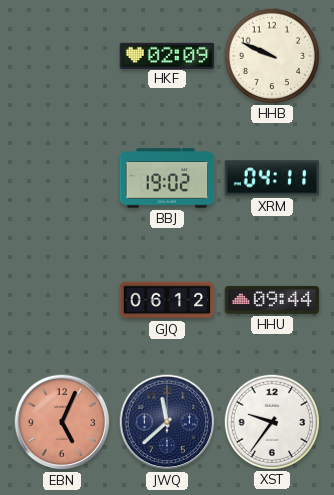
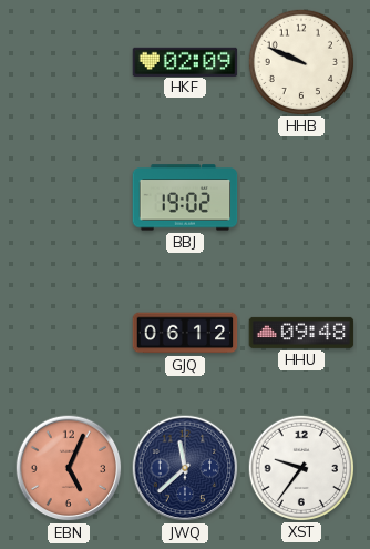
XRM: 04:11 -> none
HHU: 09:44 -> 09:48
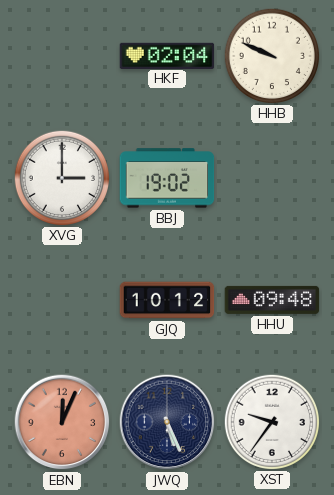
HKF: 02:09 -> 02:04
XVG: none -> 3:00
GJQ: 06:12 -> 10:12
EBN: 5:04 -> 12:04
JWQ: 11:38 -> 5:26
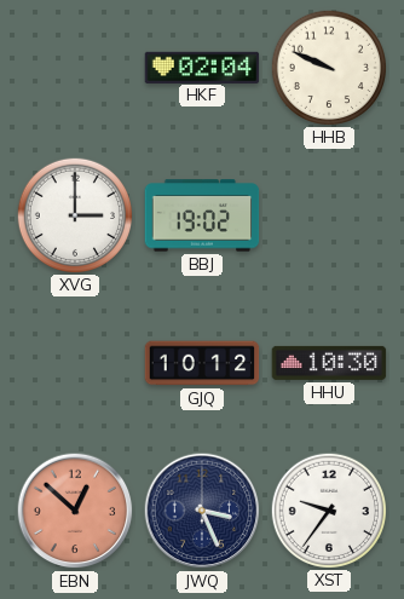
HHU: 09:48 -> 10:30
EBN: 12:04 -> 12:52
JWQ: 5:26 -> 3:26
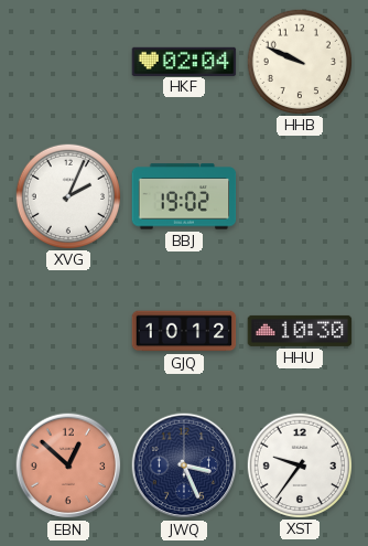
XVG: 3:00 -> 2:04
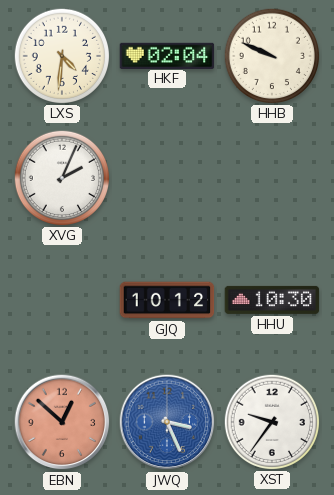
LXS: none -> 4:31
BBJ: 19:02 -> none
JWQ dial: navy -> blue
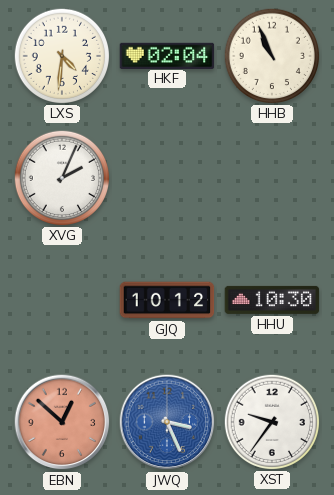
HHB: 9:49 -> 10:56
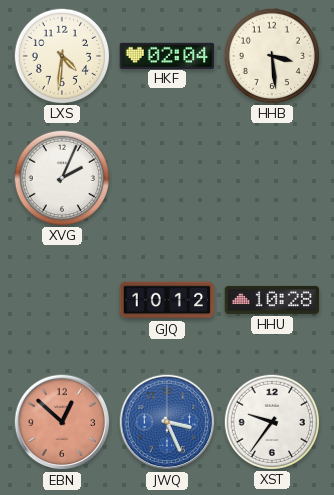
HHB: 10:56 -> 3:29
HHU: 10:30 -> 10:28
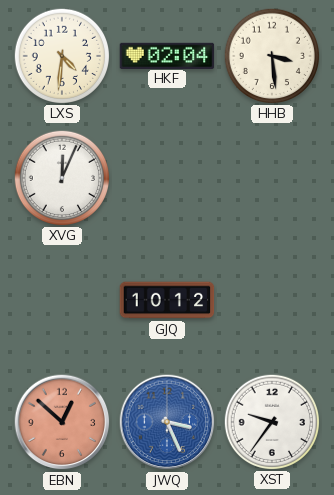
XVG: 2:04 -> 12:04
HHU: 10:28 -> none
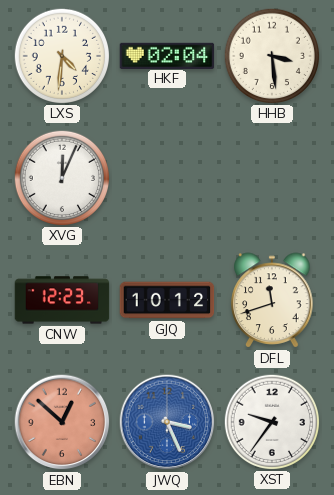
CNW: none -> 12:23
DFL: none -> 11:42
